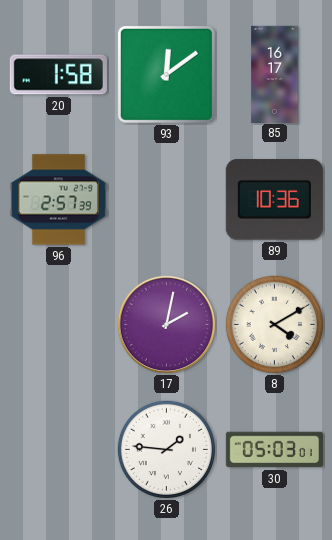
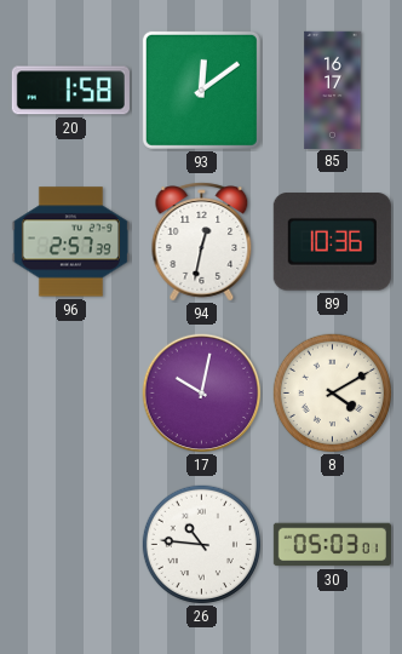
94: none -> 12:32
17: 2:02 -> 10:02
26: 1:46 -> 10:46
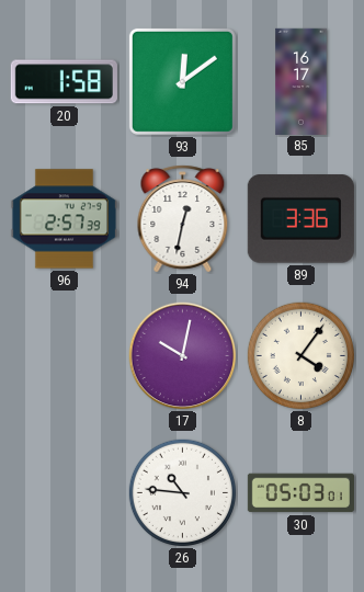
89: 10:36 -> 3:36
8: 4:10 -> 4:06
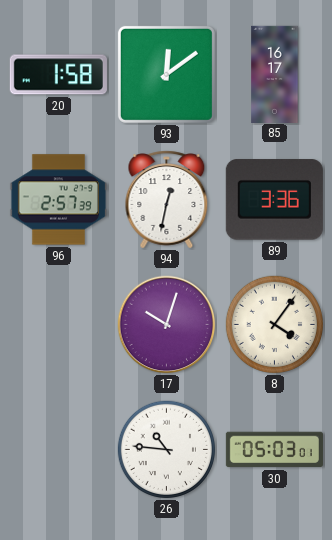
17: 10:02 -> 10:03
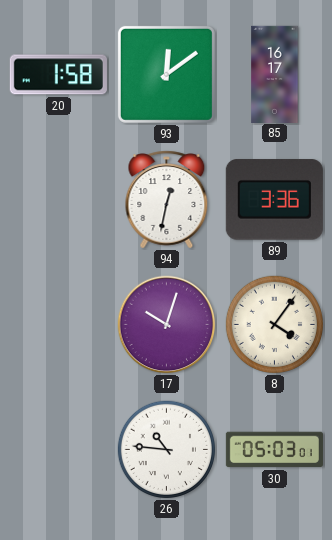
96: 2:57 -> none
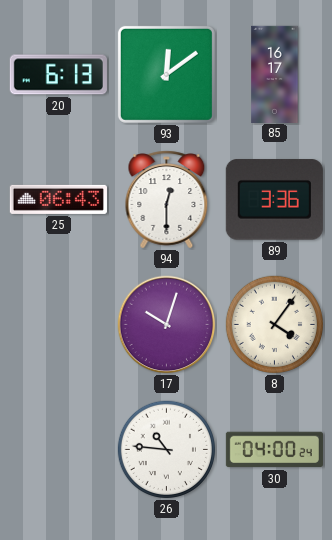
20: 1:58 -> 6:13
25: none -> 06:43
94: 12:32 -> 12:30
30: 05:03 -> 04:00
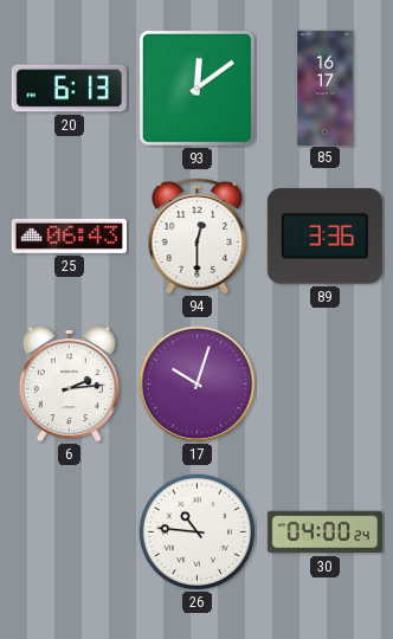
6: none -> 2:14
8: 4:06 -> none
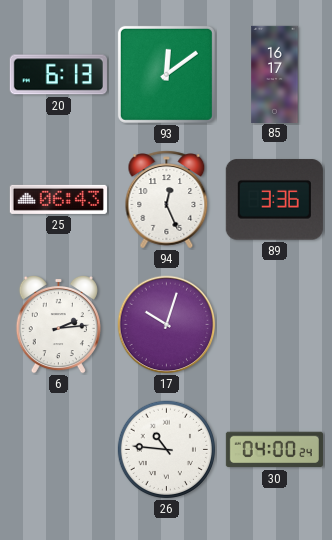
94: 12:30 -> 12:26
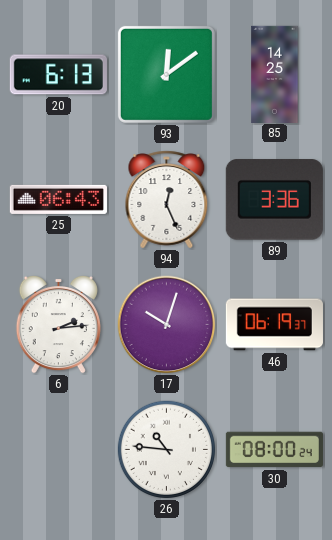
85: 16:17 -> 14:25
46: none -> 06:19
30: 04:00 -> 08:00
